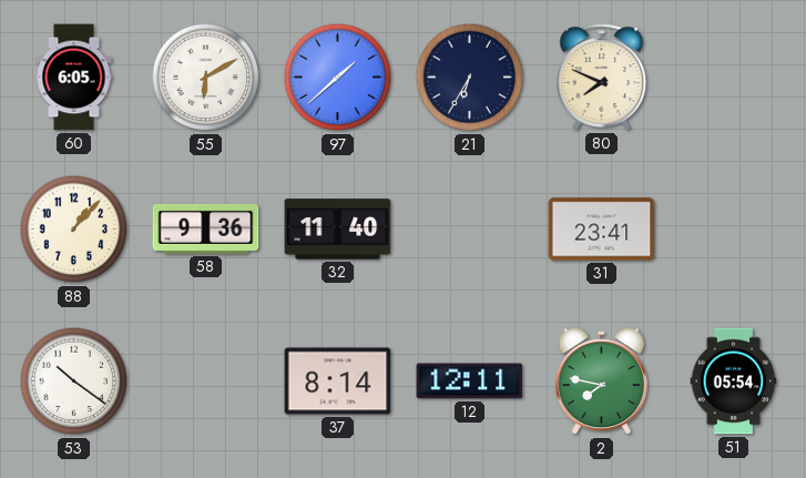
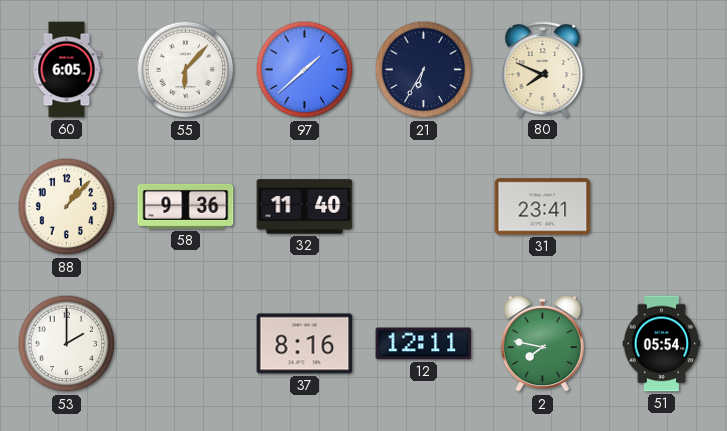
55: 6:10 -> 6:07
53: 10:21 -> 2:00
37: 8:14 -> 8:16
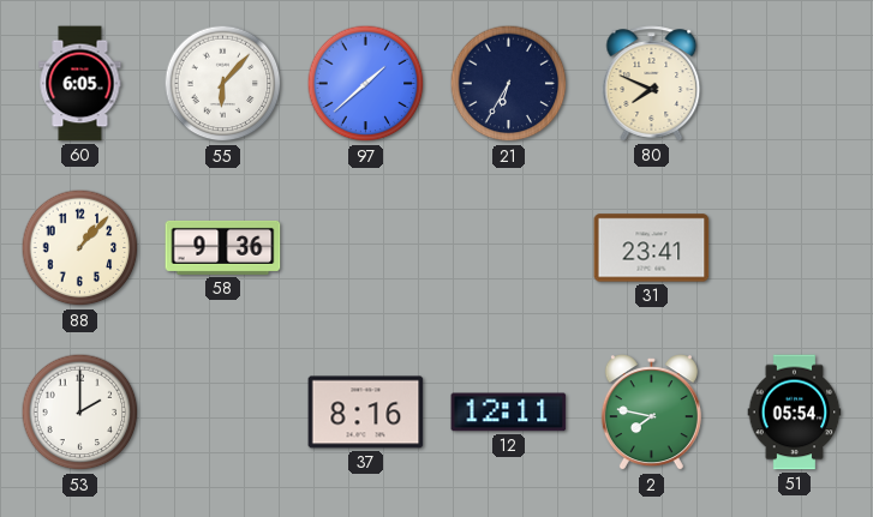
32: 11:40 -> none
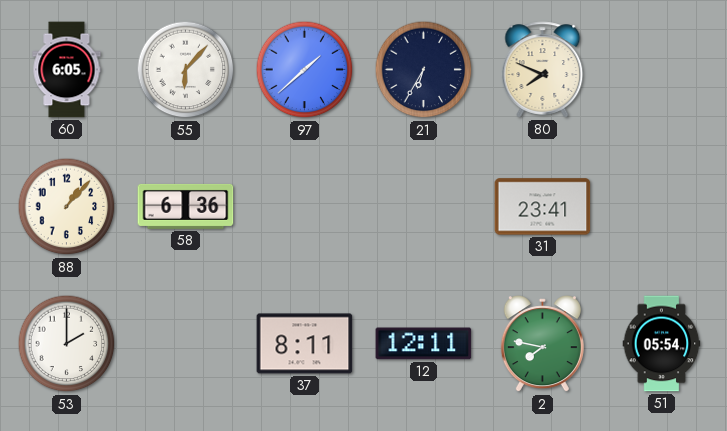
58: 9:36 -> 6:36
37: 8:16 -> 8:11
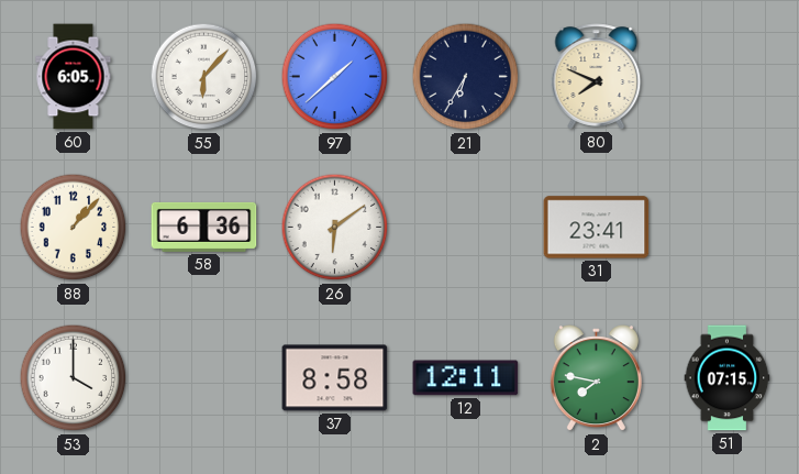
26: none -> 6:09
53: 2:00 -> 4:00
37: 8:11 -> 8:58
51: 05:54 -> 07:15
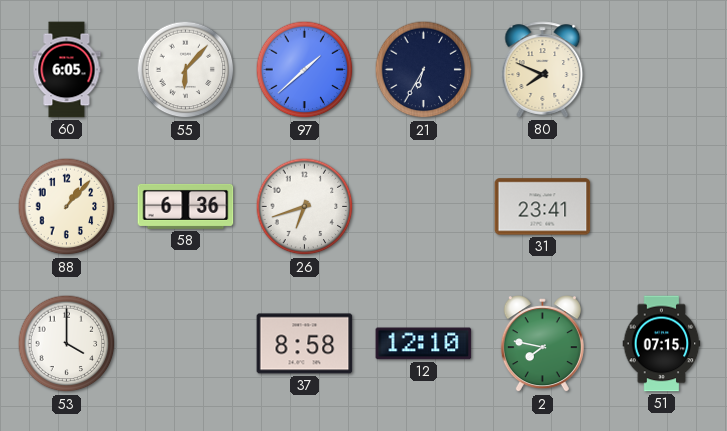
26: 6:09 -> 6:42
12: 12:11 -> 12:10
